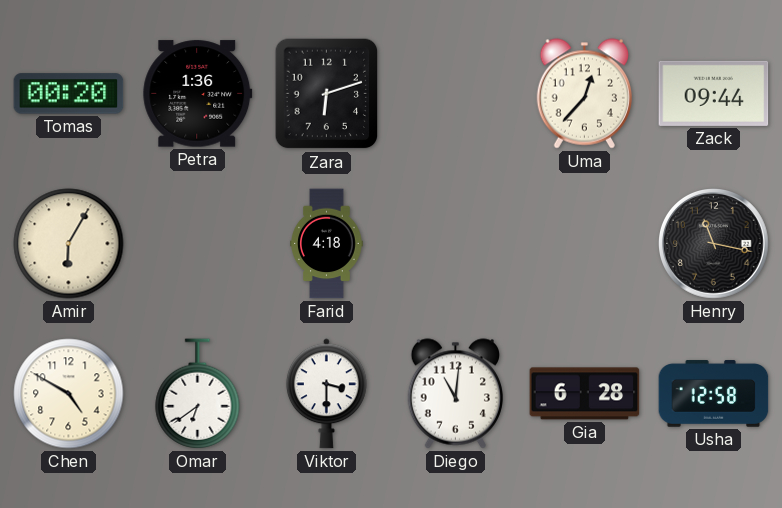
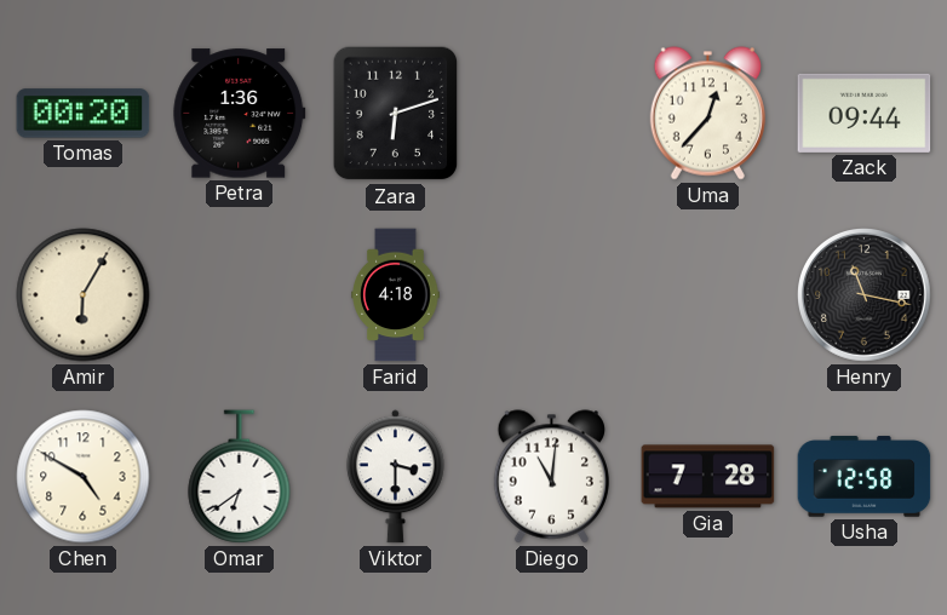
Gia: 6:28 -> 7:28
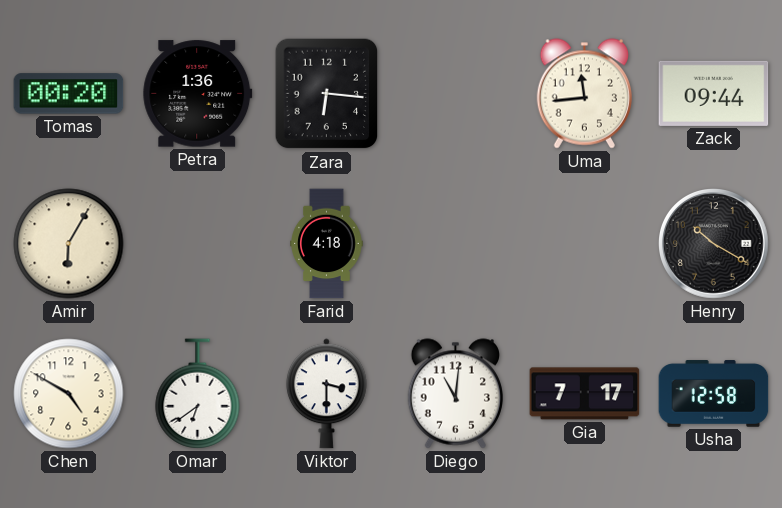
Zara: 6:12 -> 6:16
Uma: 12:37 -> 11:44
Henry: 11:17 -> 10:20
Gia: 7:28 -> 7:17
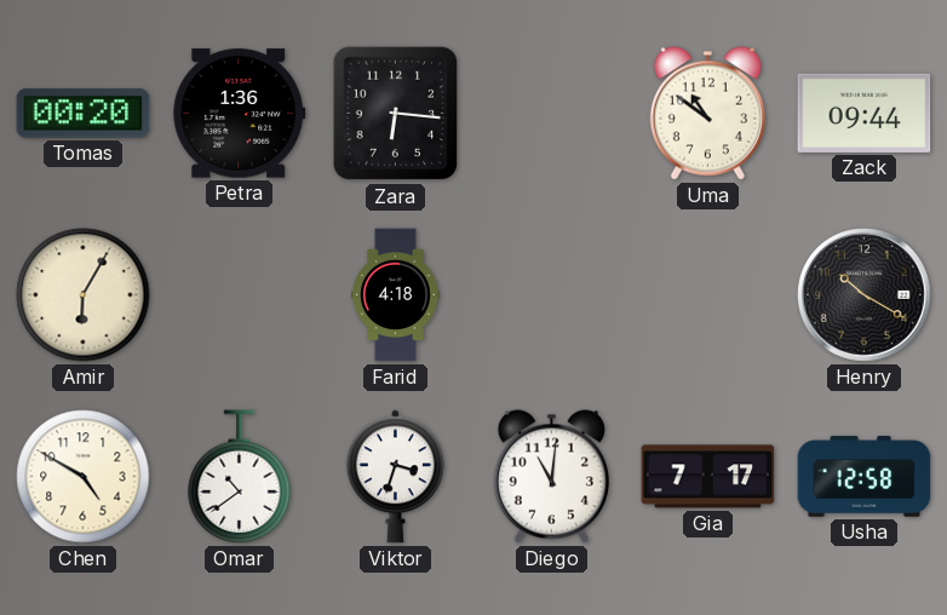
Uma: 11:44 -> 10:51
Omar: 6:39 -> 10:39
Viktor: 3:30 -> 3:33
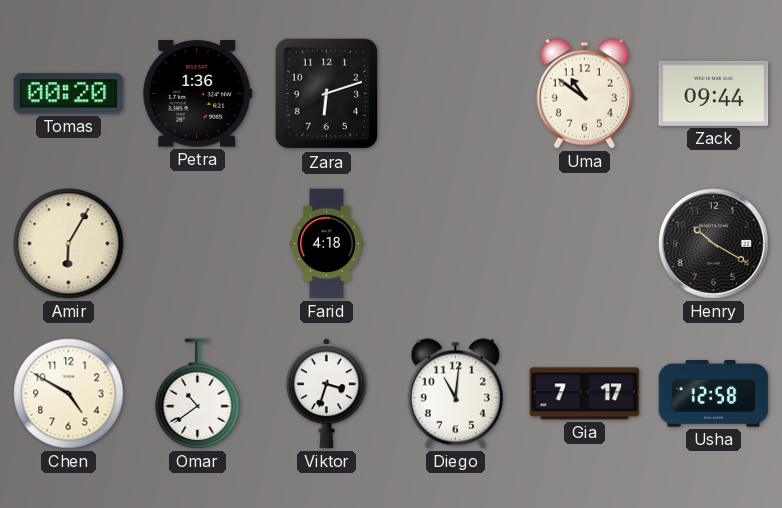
Zara: 6:16 -> 6:12
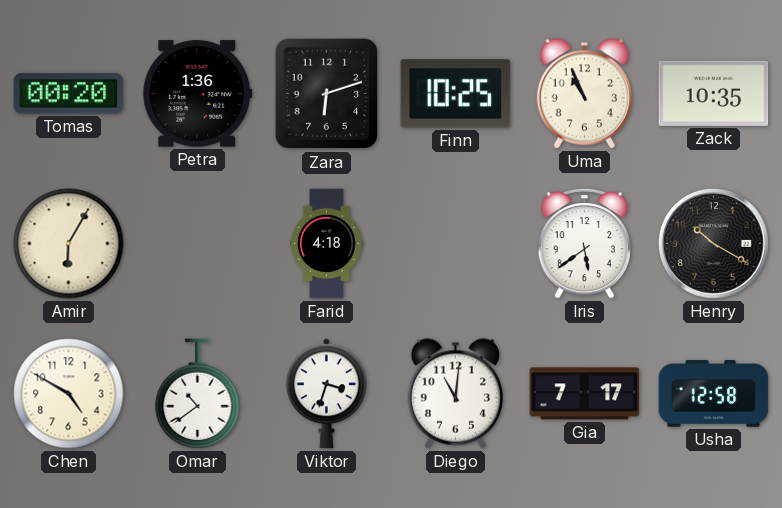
Finn: none -> 10:25
Uma: 10:51 -> 10:56
Zack: 09:44 -> 10:35
Iris: none -> 5:39
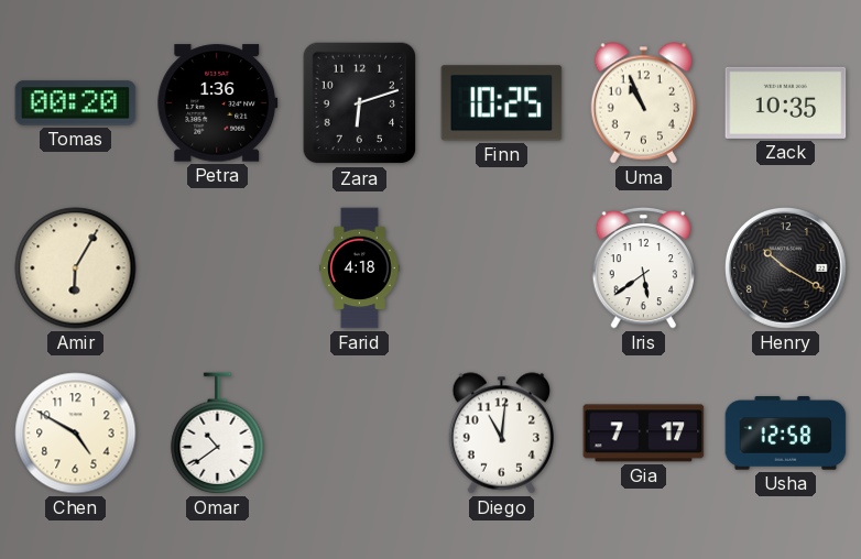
Viktor: 3:33 -> none
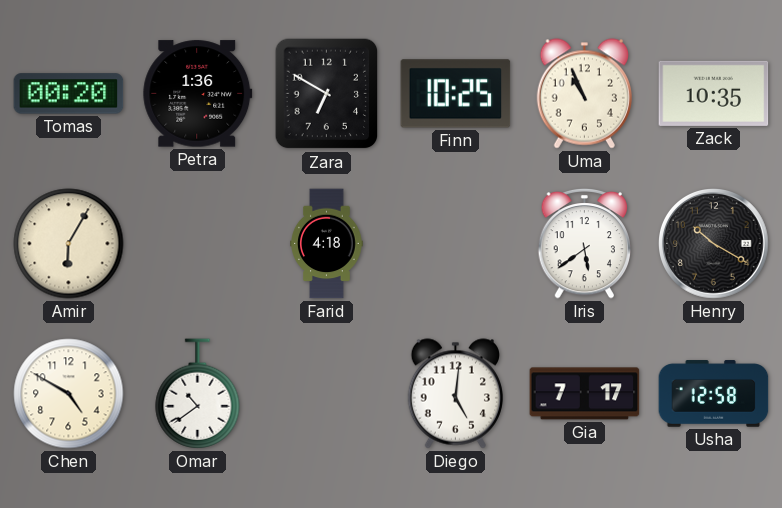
Zara: 6:12 -> 6:50
Diego: 11:01 -> 5:01
